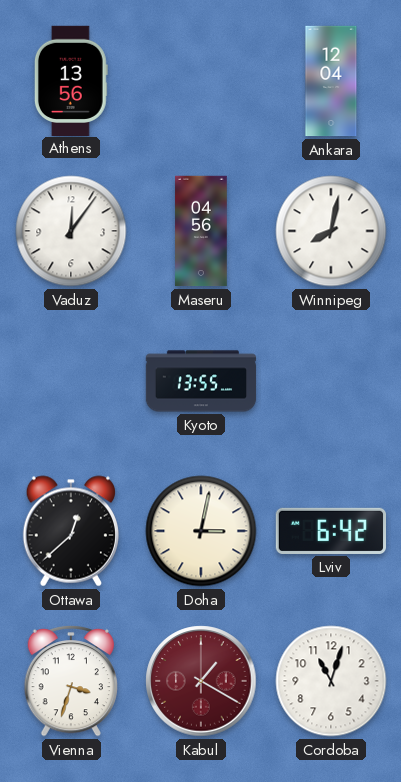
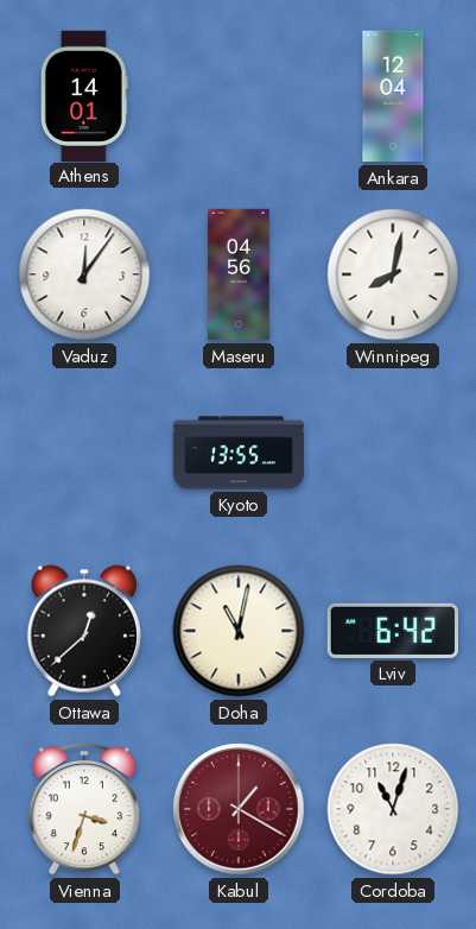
Athens: 13:56 -> 14:01
Doha: 3:02 -> 11:02
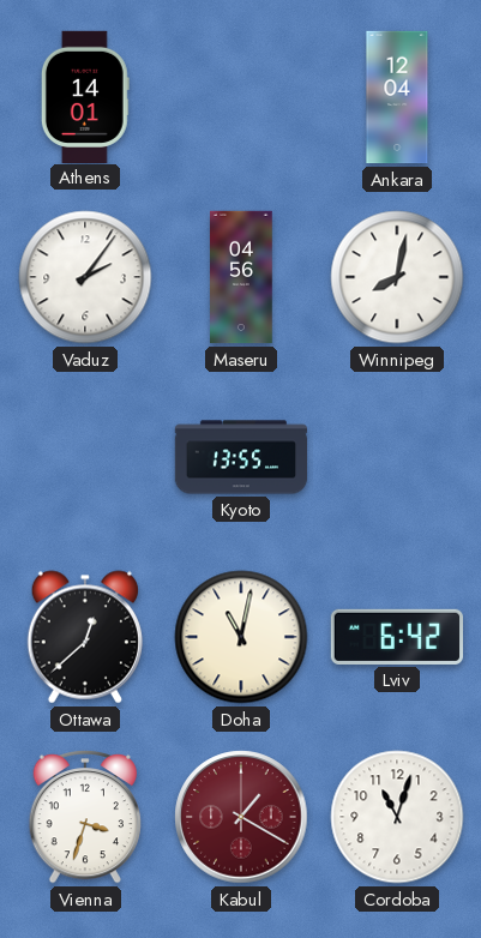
Vaduz: 12:06 -> 2:06
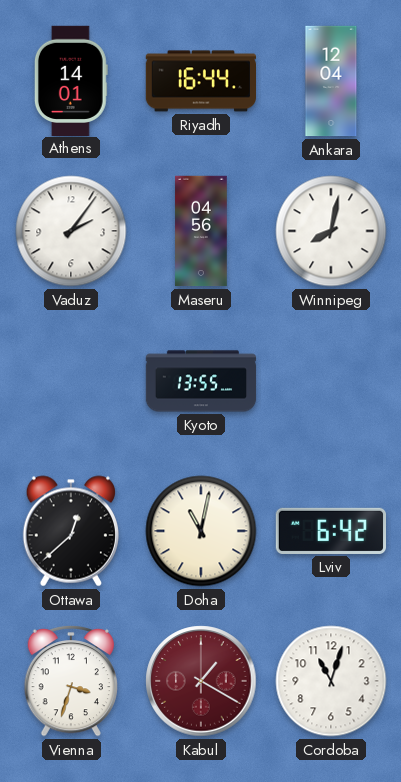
Riyadh: none -> 16:44
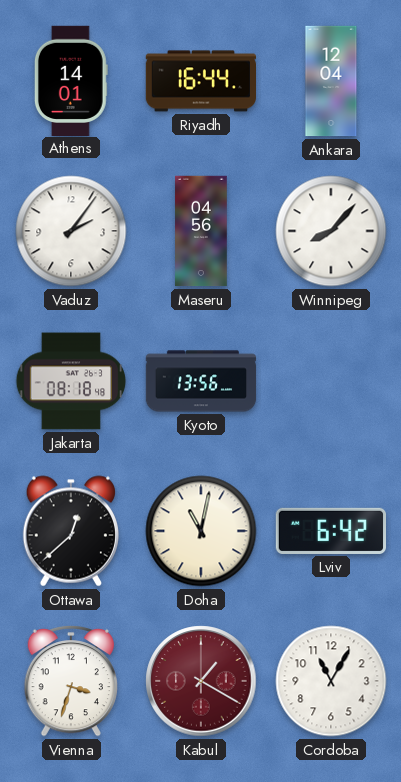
Winnipeg: 8:02 -> 8:07
Jakarta: none -> 08:18
Kyoto: 13:55 -> 13:56
Cordoba: 11:03 -> 11:05
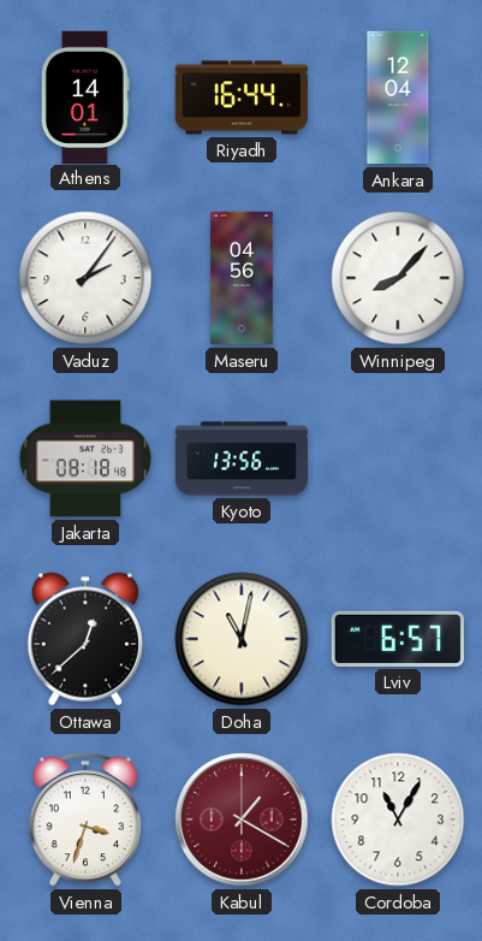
Lviv: 6:42 -> 6:57
